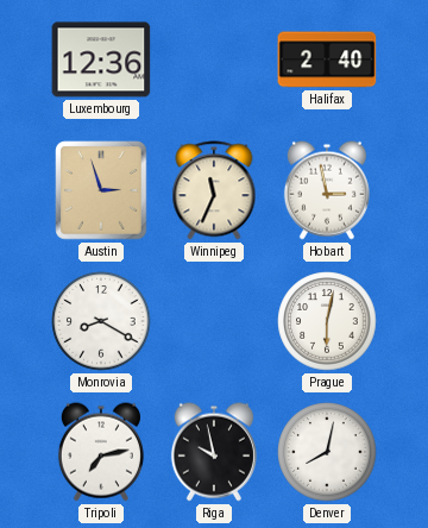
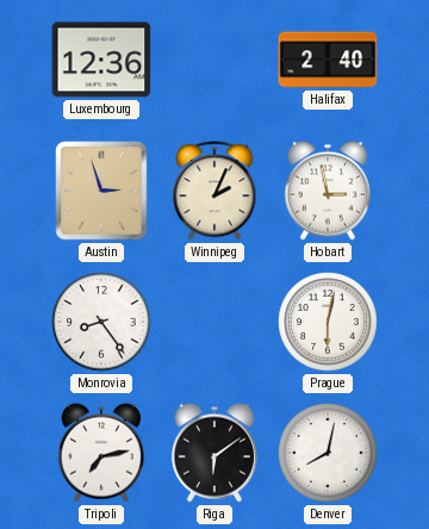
Winnipeg: 11:34 -> 2:04
Monrovia: 8:20 -> 8:24
Riga: 9:58 -> 6:09
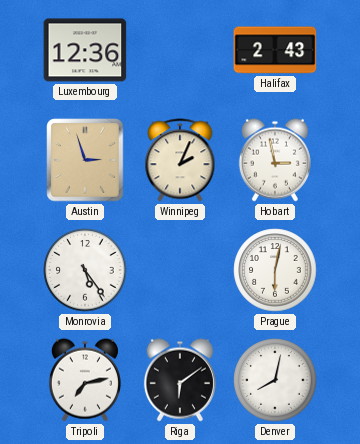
Halifax: 2:40 -> 2:43
Monrovia: 8:24 -> 5:24
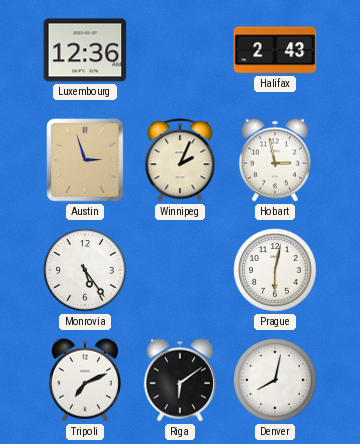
Tripoli: 7:13 -> 7:11
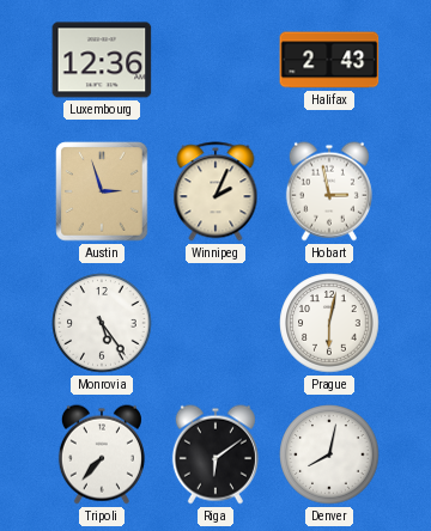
Tripoli: 7:11 -> 7:37
